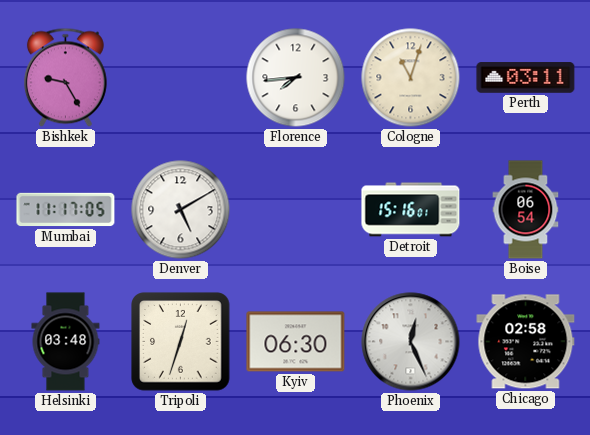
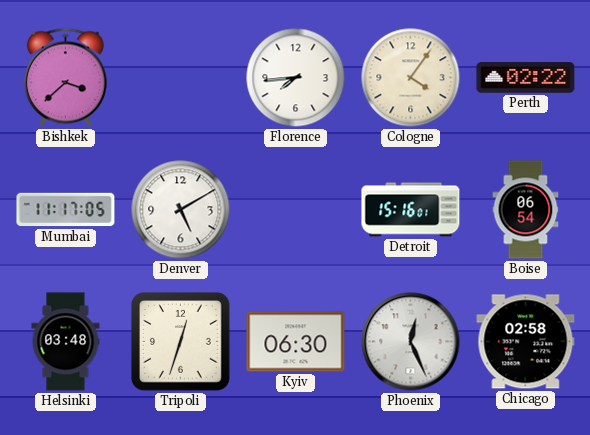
Bishkek: 9:25 -> 3:38
Cologne: 11:03 -> 4:06
Perth: 03:11 -> 02:22
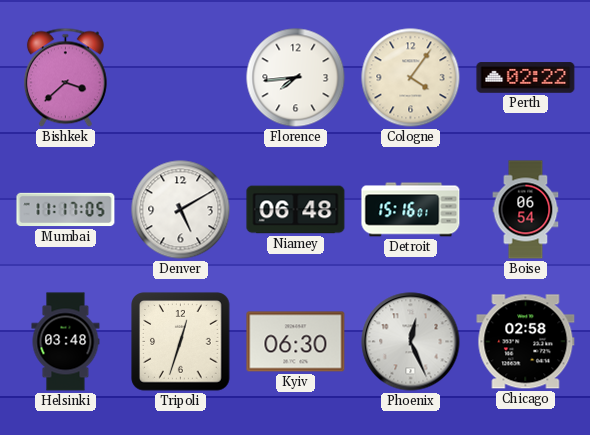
Niamey: none -> 06:48
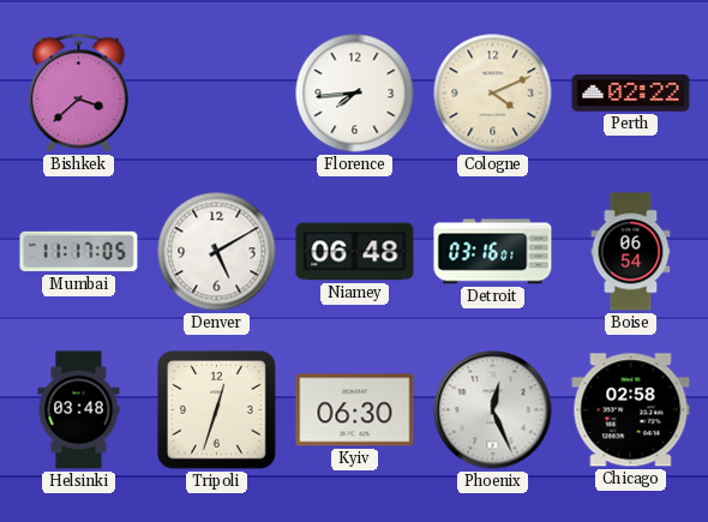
Cologne: 4:06 -> 4:11
Detroit: 15:16 -> 03:16
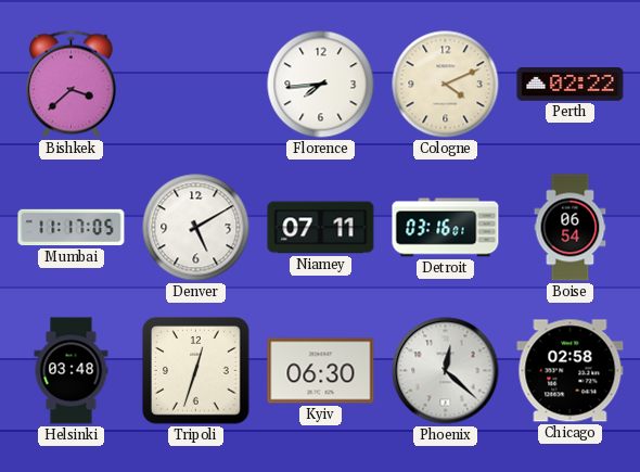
Niamey: 06:48 -> 07:11
Phoenix: 12:26 -> 12:22
